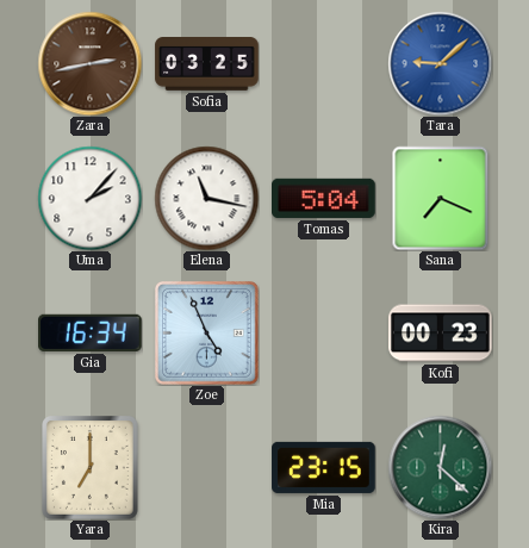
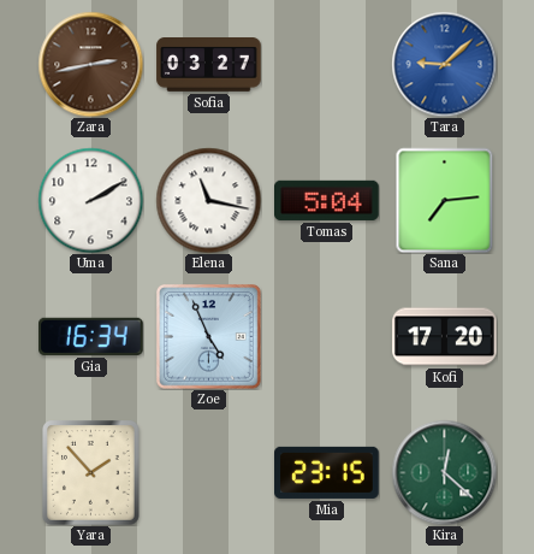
Sofia: 03:25 -> 03:27
Uma: 2:07 -> 2:10
Sana: 7:19 -> 7:14
Kofi: 00:23 -> 17:20
Yara: 7:00 -> 1:53
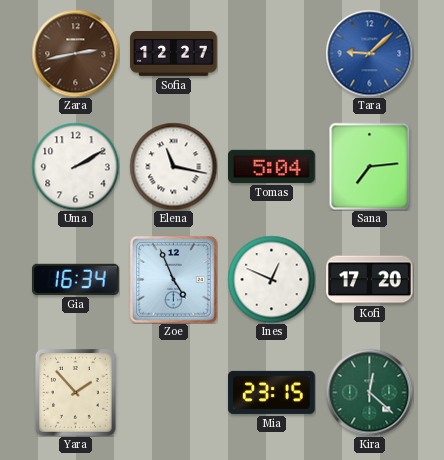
Sofia: 03:27 -> 12:27
Ines: none -> 12:49
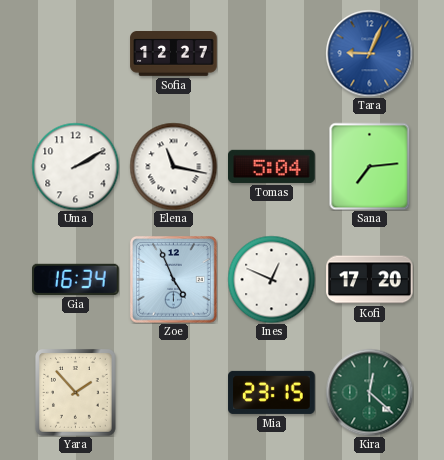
Zara: 2:43 -> none
Tara: 9:08 -> 9:04
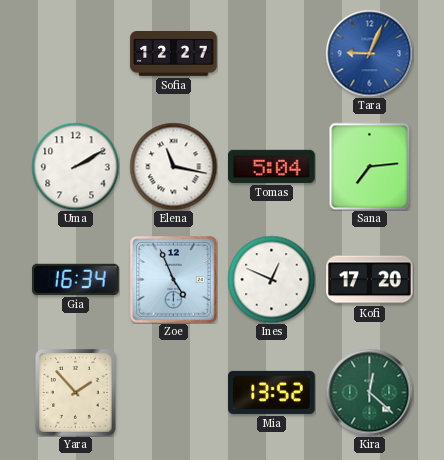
Mia: 23:15 -> 13:52
